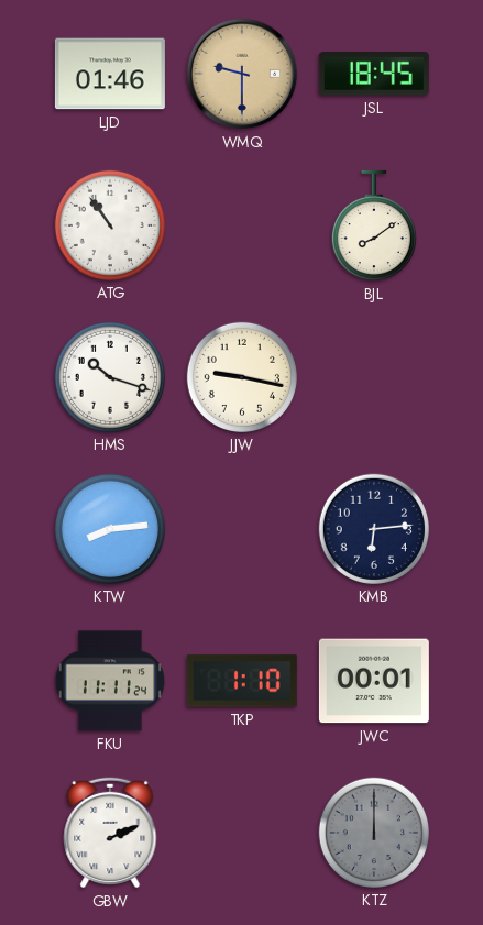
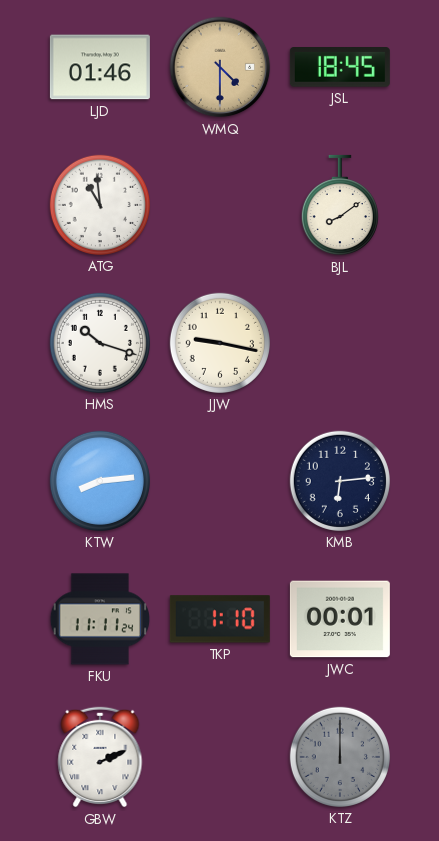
WMQ: 9:30 -> 4:30
ATG: 10:54 -> 10:59
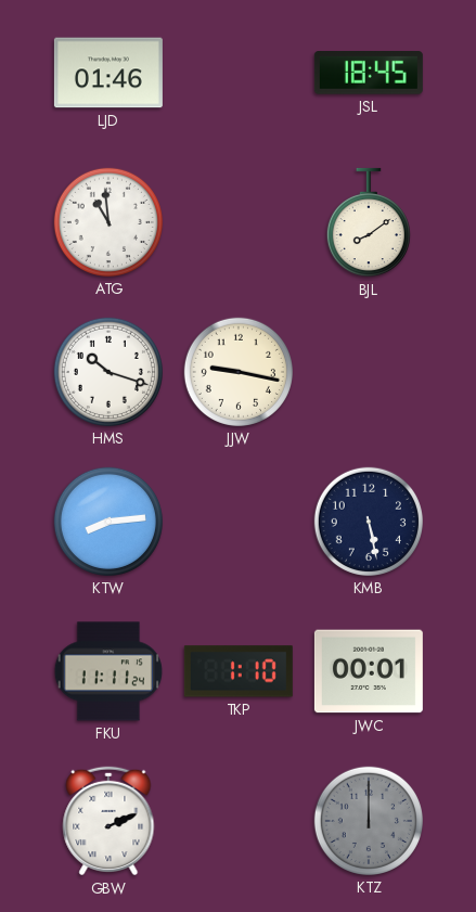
WMQ: 4:30 -> none
KMB: 6:14 -> 5:28
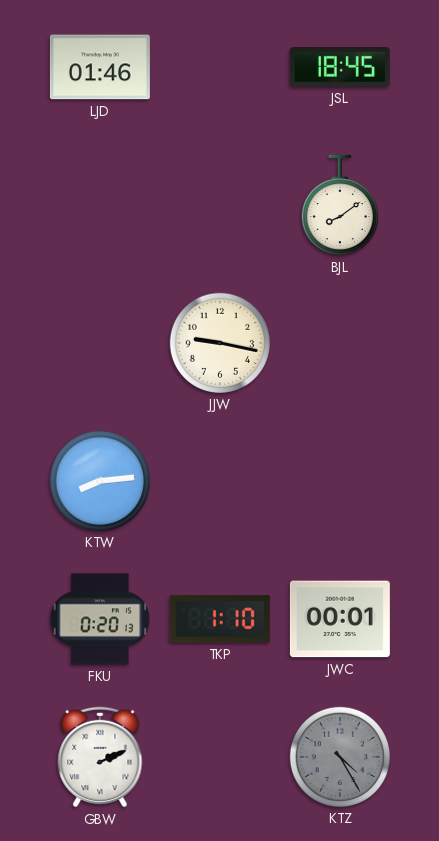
ATG: 10:59 -> none
HMS: 10:18 -> none
KMB: 5:28 -> none
FKU: 11:11 -> 0:20
KTZ: 12:00 -> 4:25
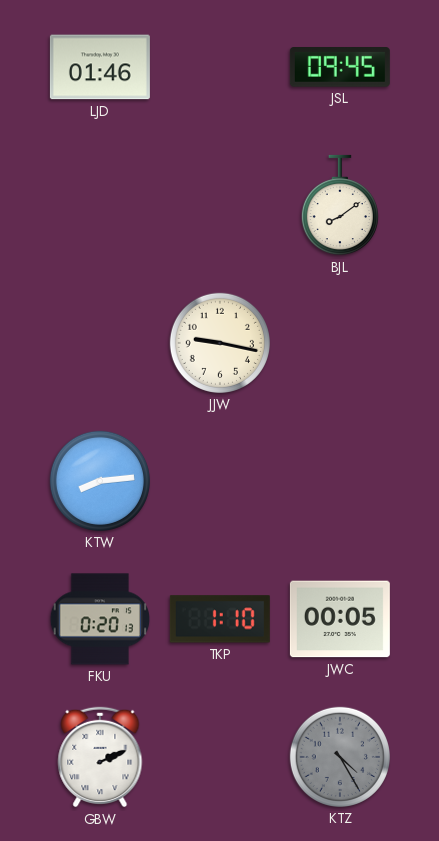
JSL: 18:45 -> 09:45
JWC: 00:01 -> 00:05
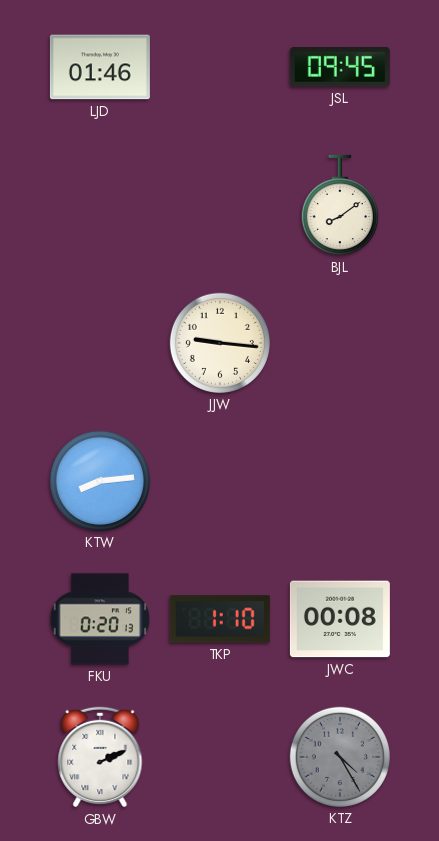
JJW: 9:17 -> 9:16
JWC: 00:05 -> 00:08
